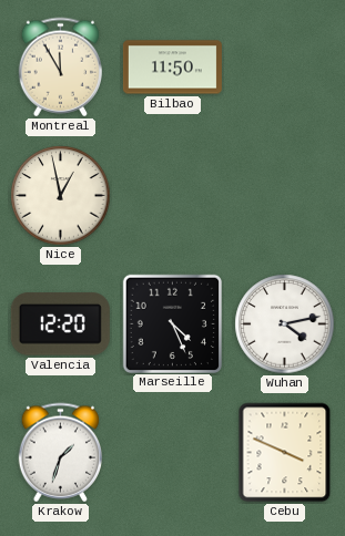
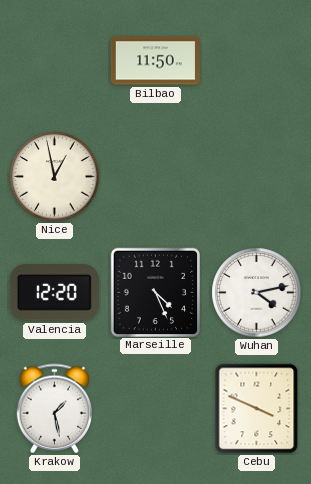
Montreal: 11:55 -> none
Krakow: 1:33 -> 1:28
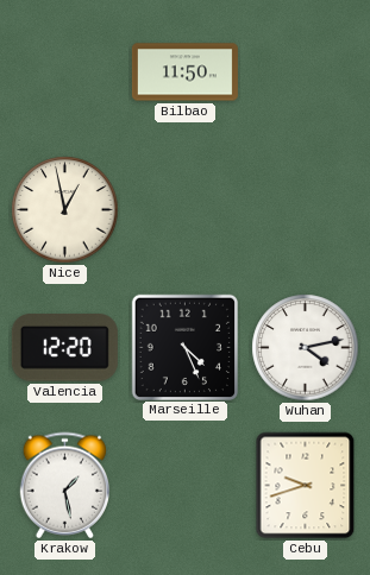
Cebu: 3:49 -> 9:42
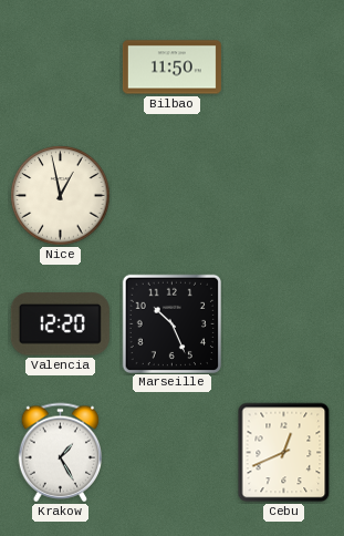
Marseille: 4:26 -> 10:26
Wuhan: 4:13 -> none
Krakow: 1:28 -> 1:25
Cebu: 9:42 -> 12:41
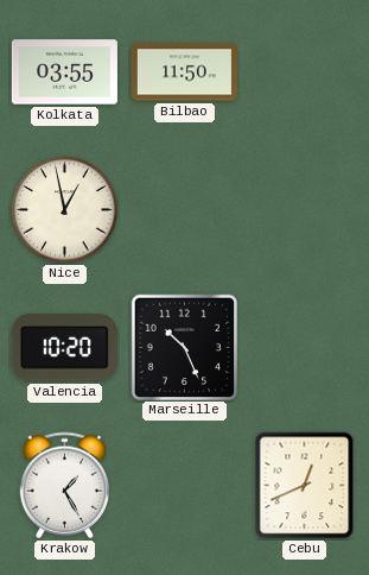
Kolkata: none -> 03:55
Valencia: 12:20 -> 10:20
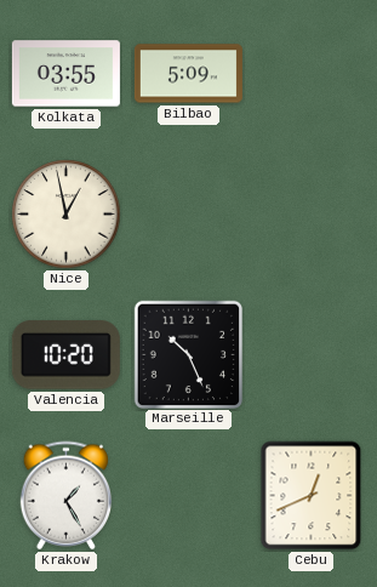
Bilbao: 11:50 -> 5:09
